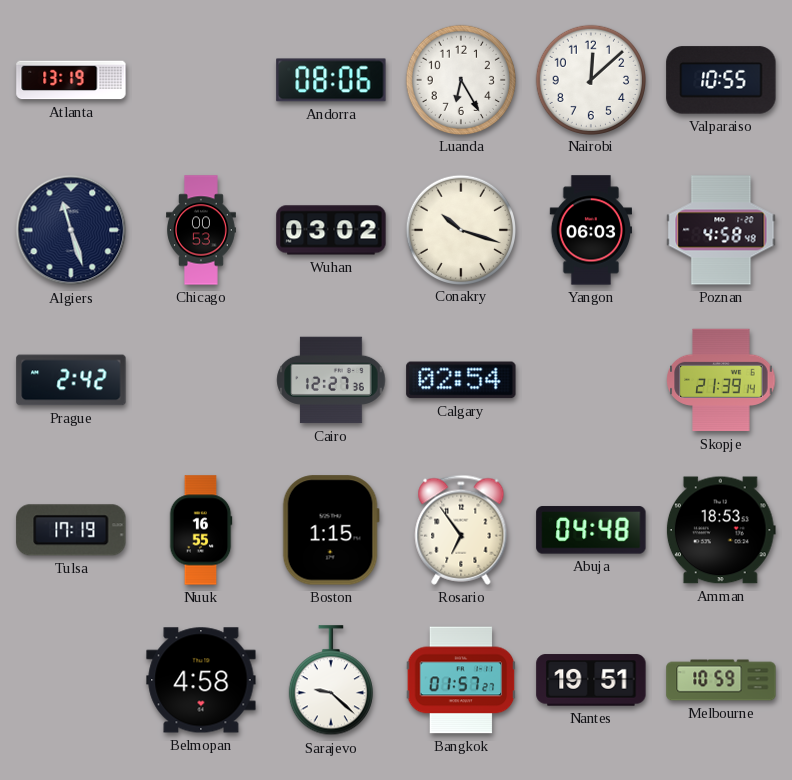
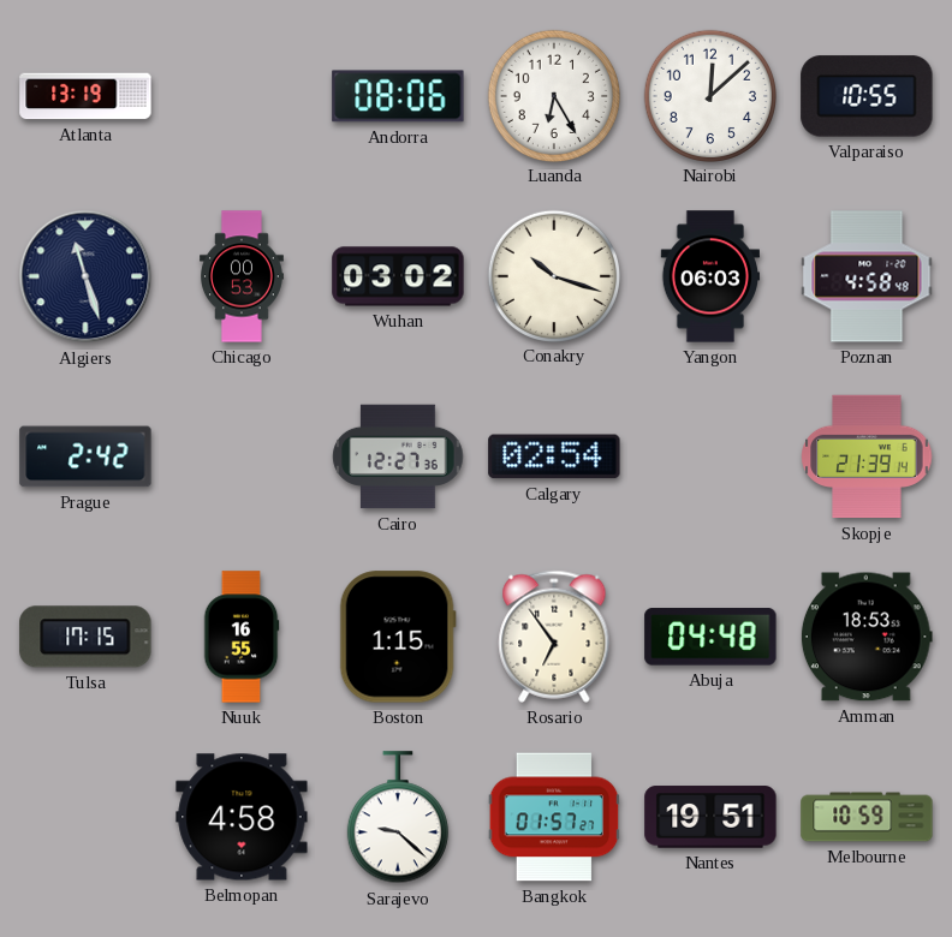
Tulsa: 17:19 -> 17:15
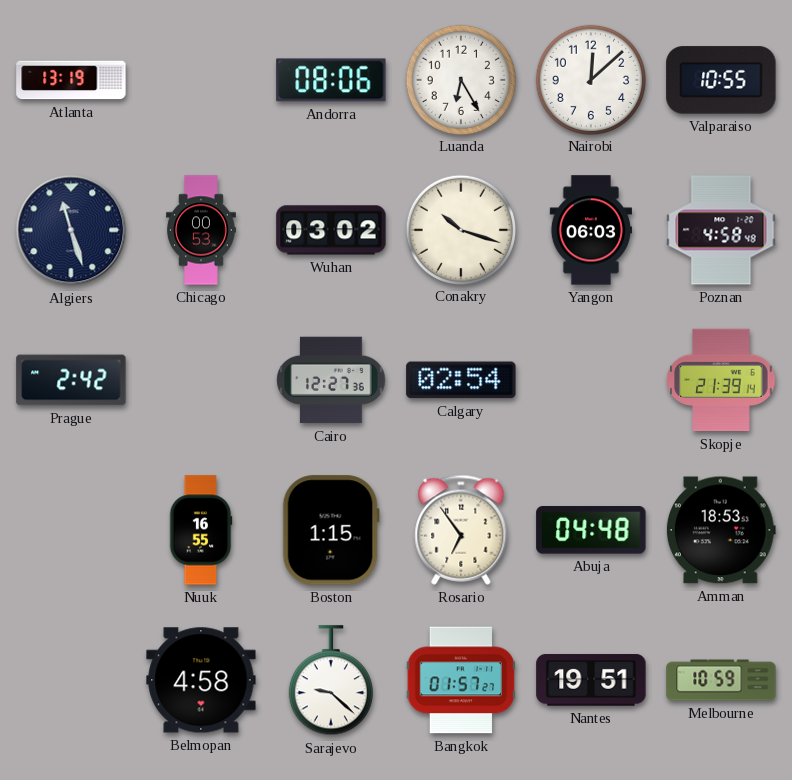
Tulsa: 17:15 -> none
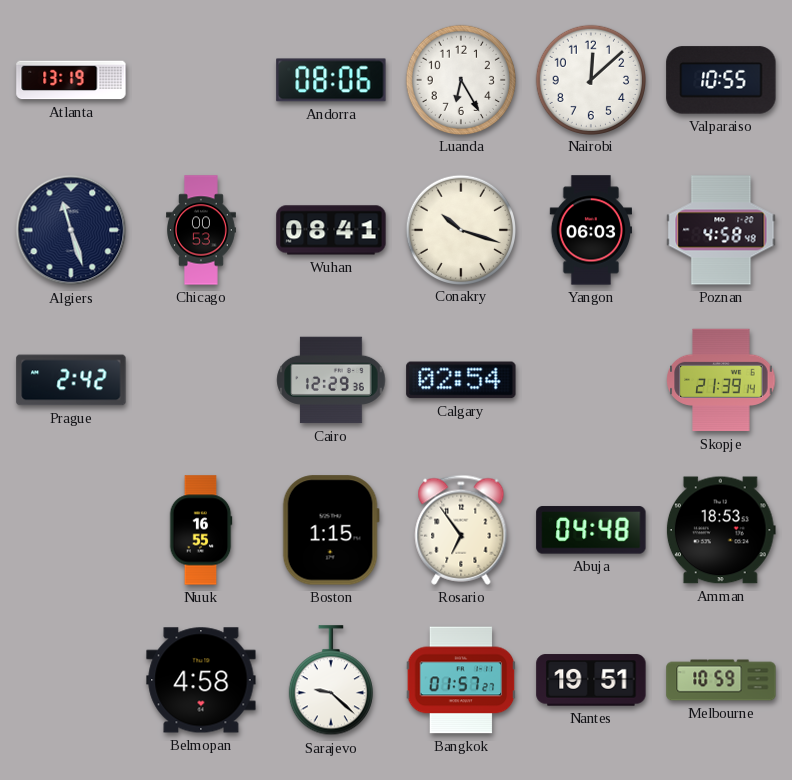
Wuhan: 03:02 -> 08:41
Cairo: 12:27 -> 12:29
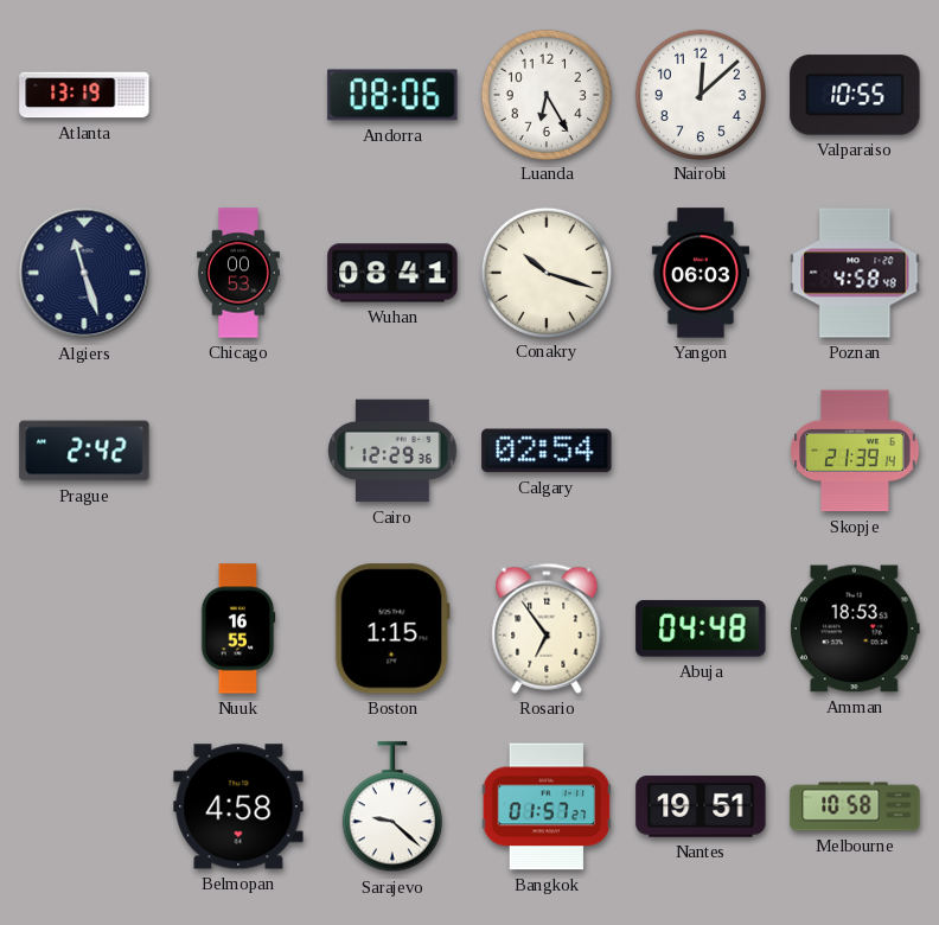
Melbourne: 10:59 -> 10:58
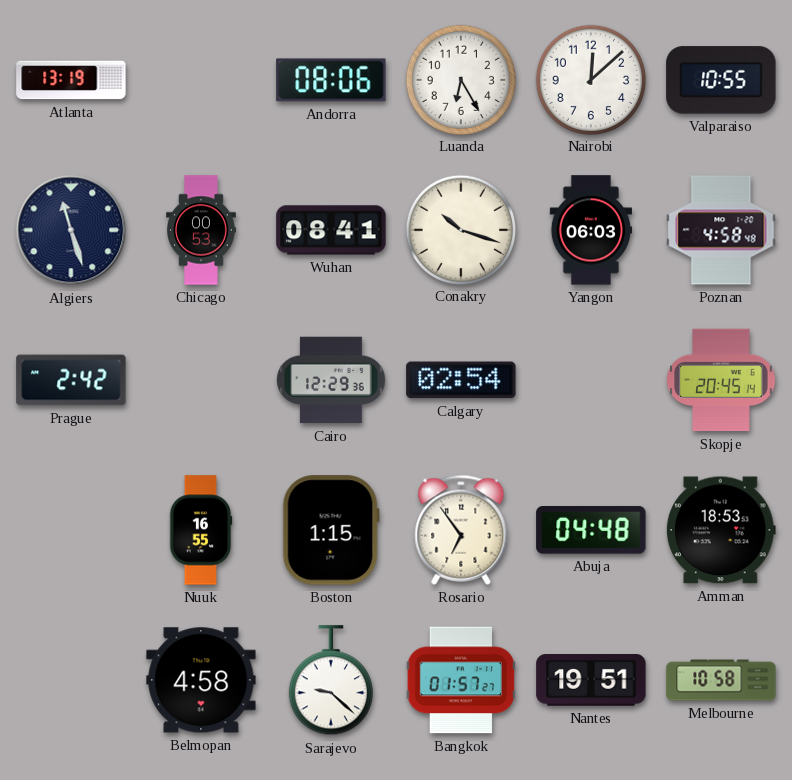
Skopje: 21:39 -> 20:45
